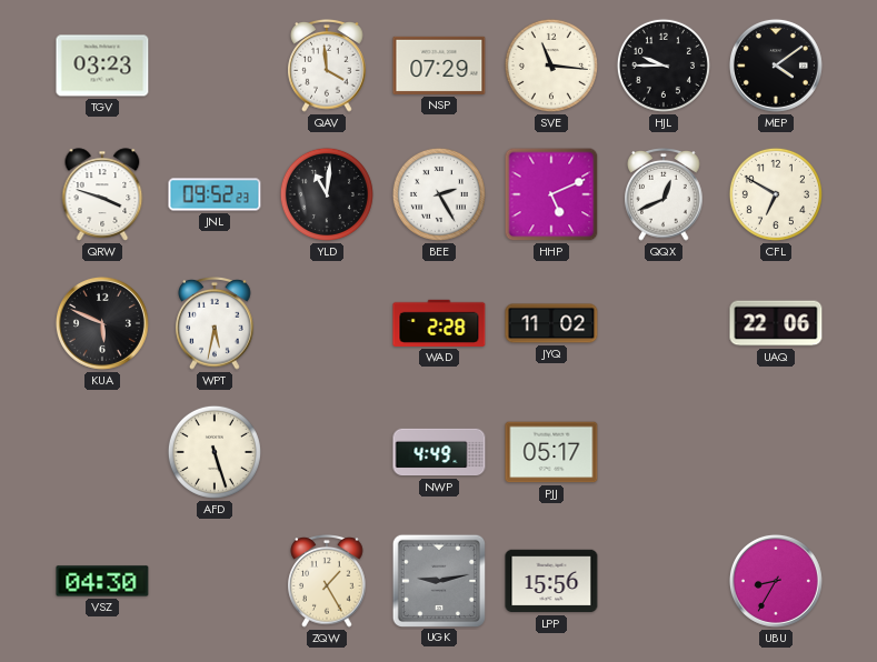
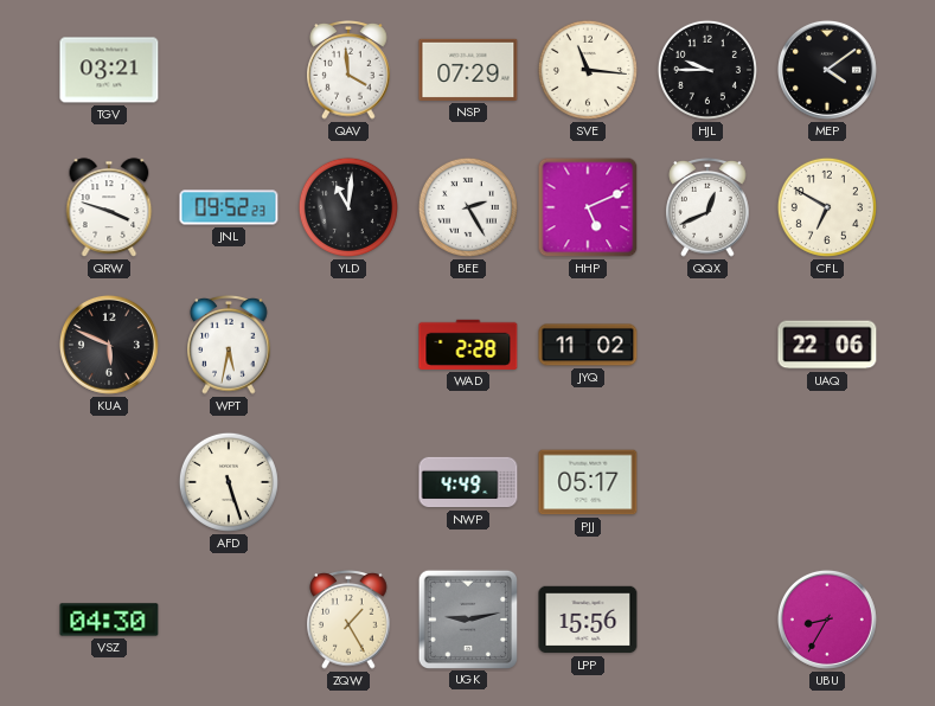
TGV: 03:23 -> 03:21
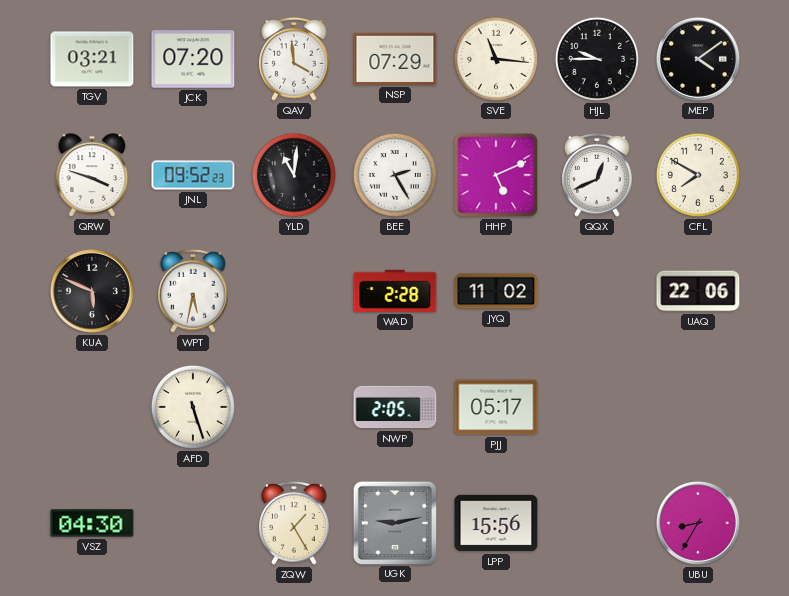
JCK: none -> 07:20
CFL: 6:50 -> 7:50
NWP: 4:49 -> 2:05
